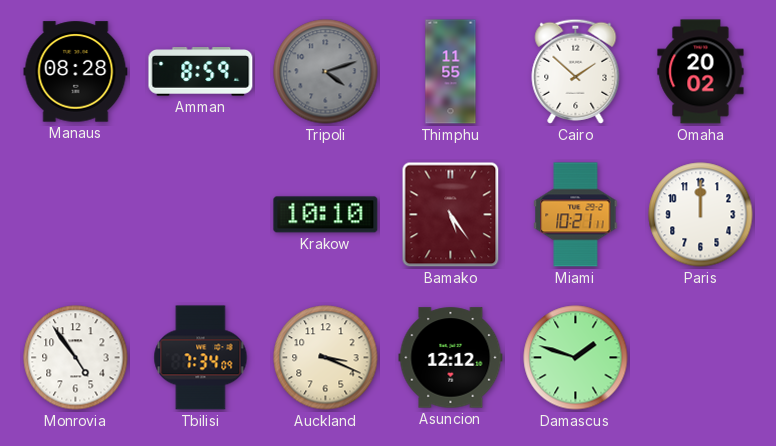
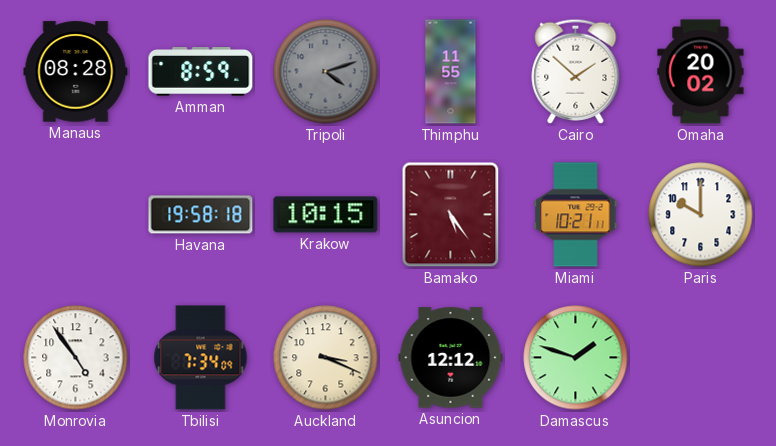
Havana: none -> 19:58
Krakow: 10:10 -> 10:15
Paris: 12:00 -> 10:00
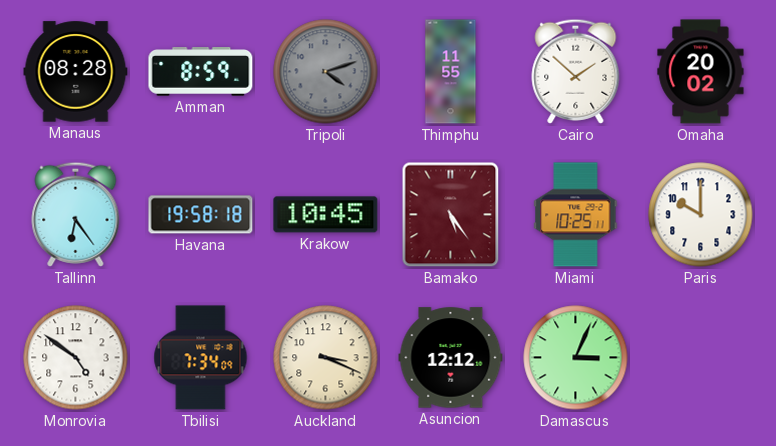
Tallinn: none -> 6:24
Krakow: 10:15 -> 10:45
Miami: 10:21 -> 10:25
Monrovia: 4:54 -> 4:51
Damascus: 1:48 -> 3:04
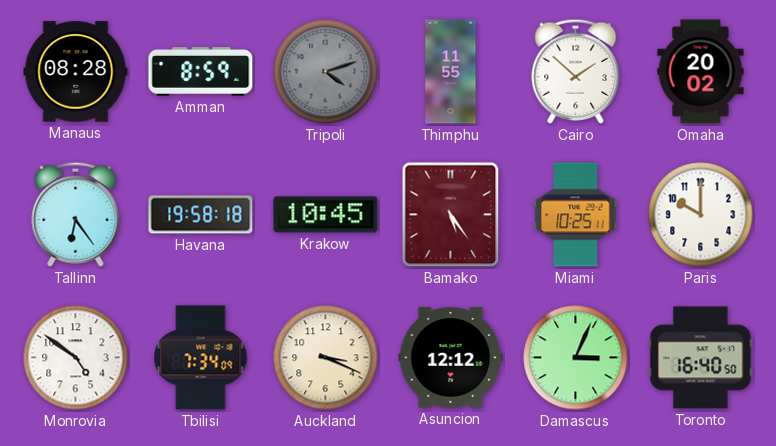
Toronto: none -> 16:40
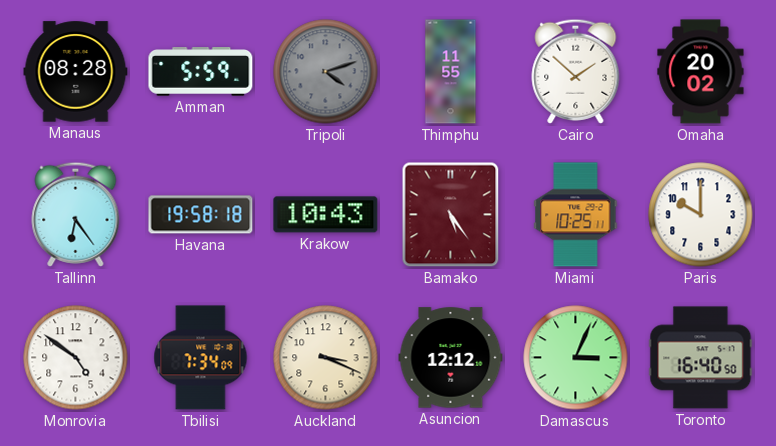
Amman: 8:59 -> 5:59
Krakow: 10:45 -> 10:43
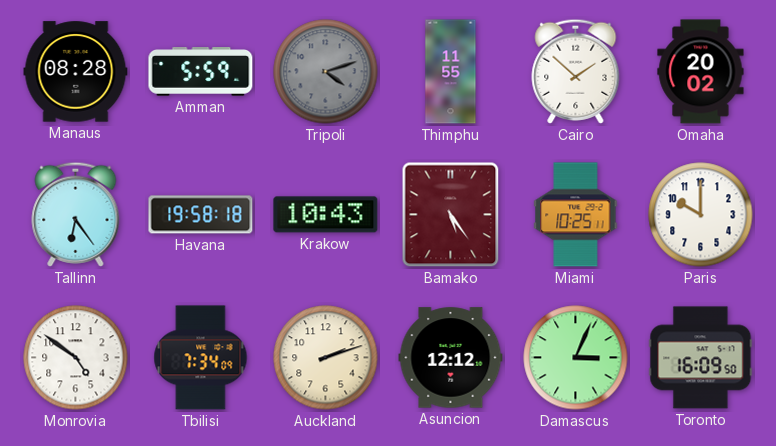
Auckland: 3:19 -> 2:12
Toronto: 16:40 -> 16:09
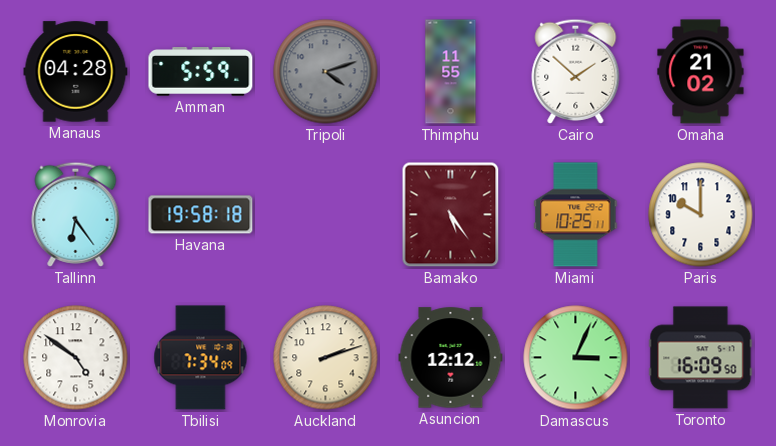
Manaus: 08:28 -> 04:28
Omaha: 20:02 -> 21:02
Krakow: 10:43 -> none
